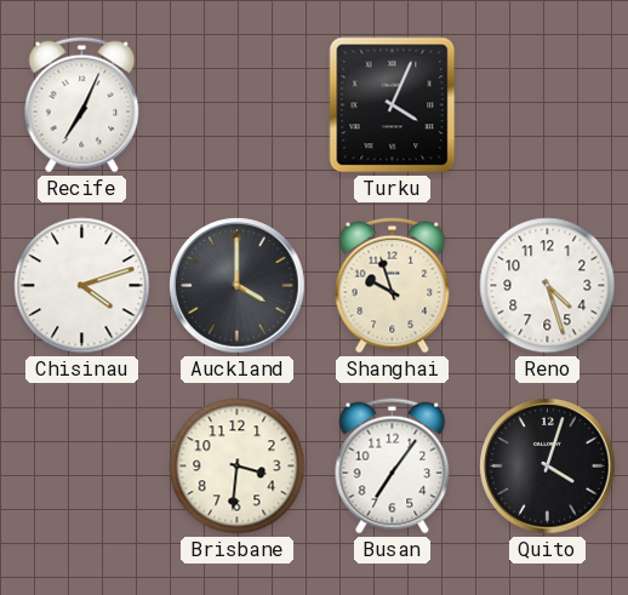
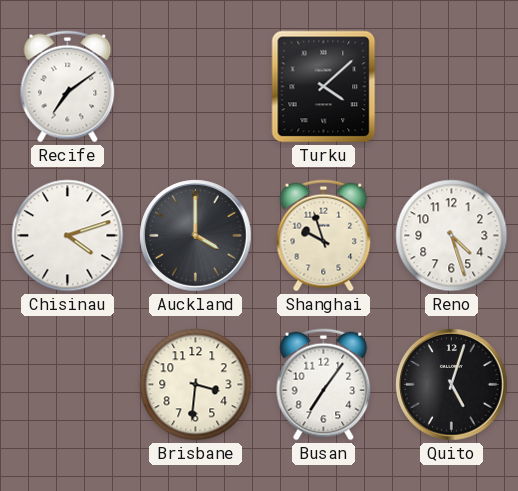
Recife: 7:04 -> 7:09
Turku: 4:04 -> 4:08
Quito: 4:03 -> 5:03
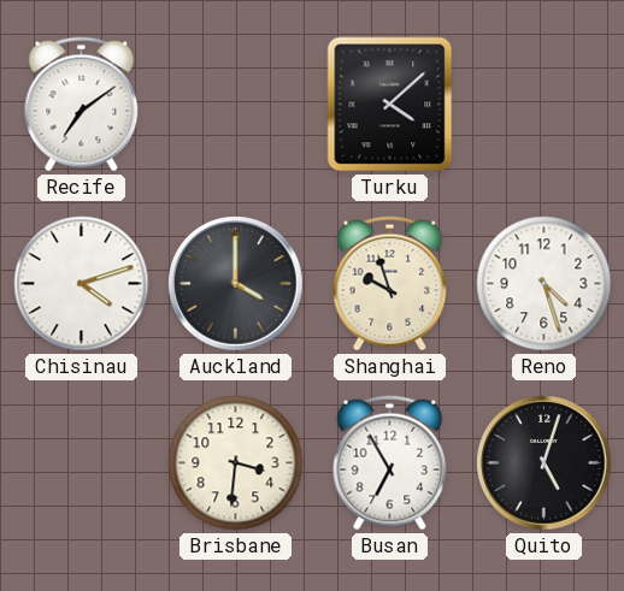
Busan: 7:06 -> 6:55
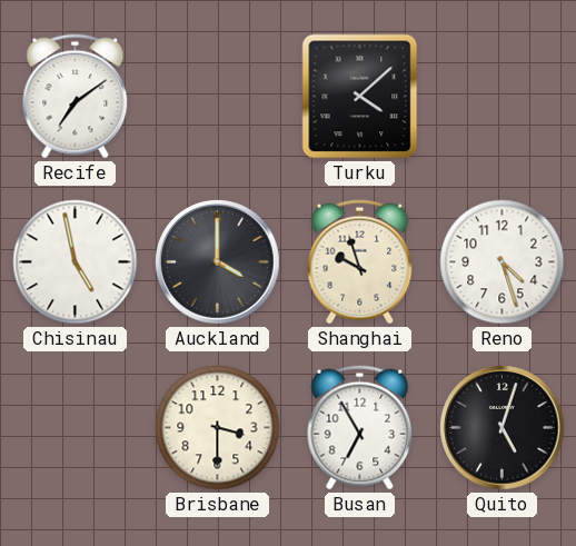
Chisinau: 4:12 -> 4:58
Brisbane: 3:31 -> 3:30
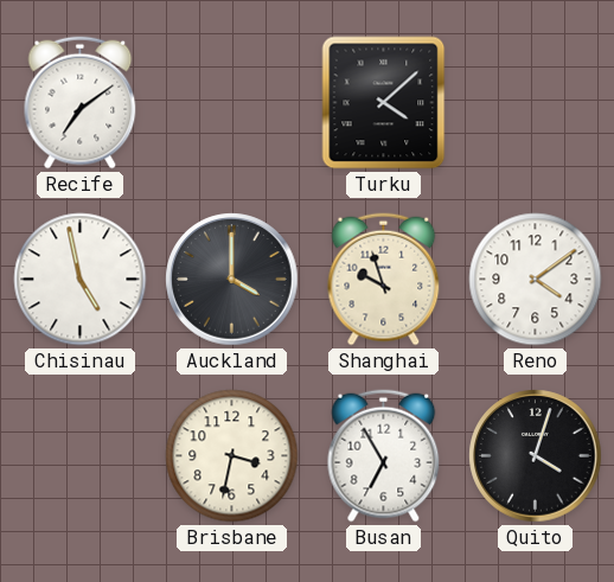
Reno: 4:27 -> 4:09
Brisbane: 3:30 -> 3:32
Quito: 5:03 -> 4:03
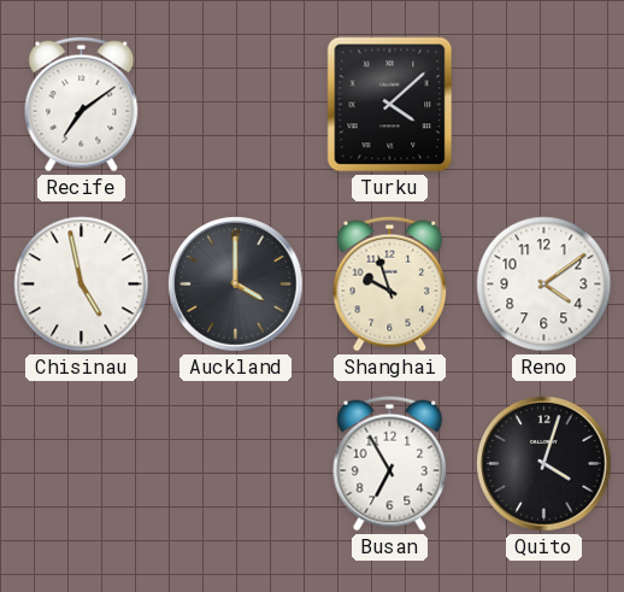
Brisbane: 3:32 -> none
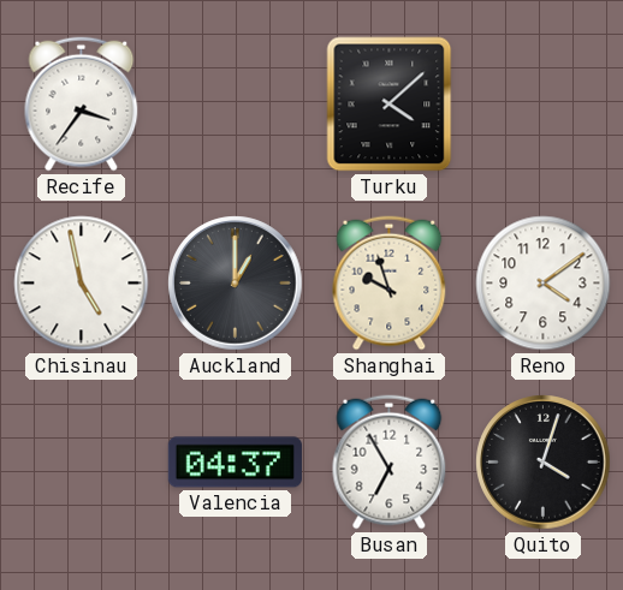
Recife: 7:09 -> 3:36
Auckland: 4:00 -> 1:00
Valencia: none -> 04:37
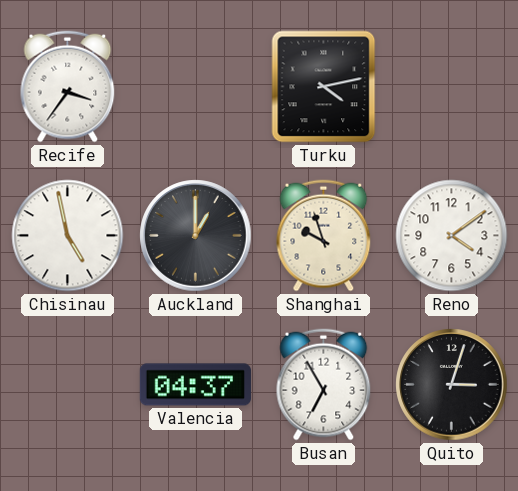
Turku: 4:08 -> 4:13
Quito: 4:03 -> 3:03
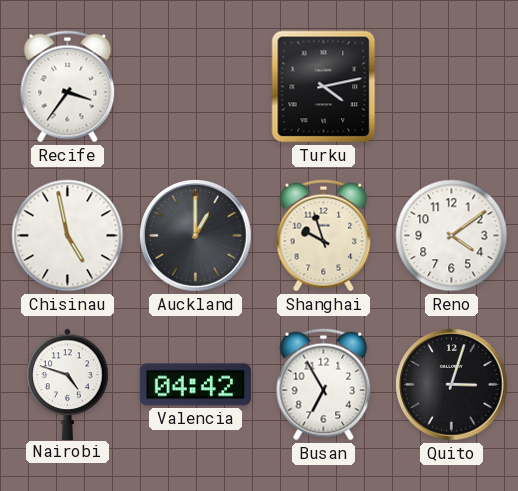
Nairobi: none -> 4:48
Valencia: 04:37 -> 04:42
